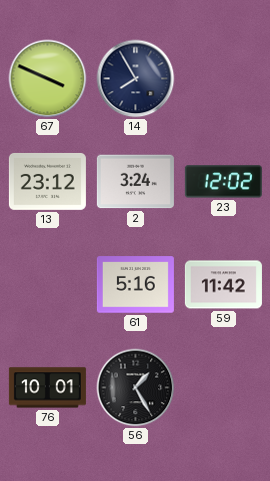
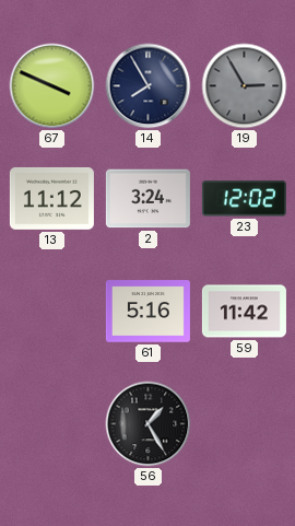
19: none -> 2:55
13: 23:12 -> 11:12
76: 10:01 -> none
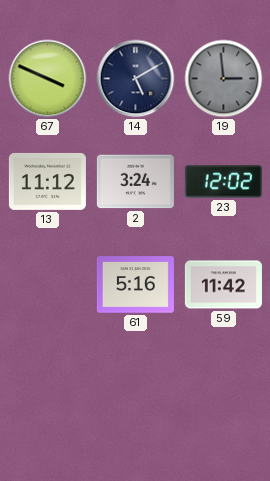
14: 7:55 -> 5:10
19: 2:55 -> 2:59
56: 1:25 -> none
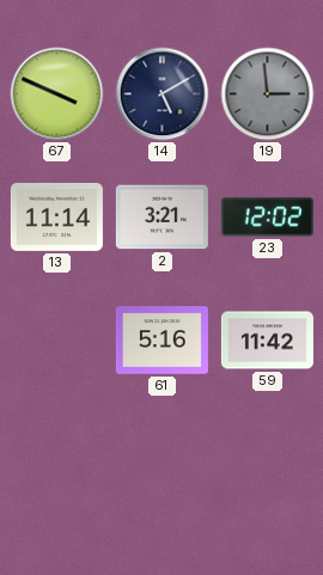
13: 11:12 -> 11:14
2: 3:24 -> 3:21
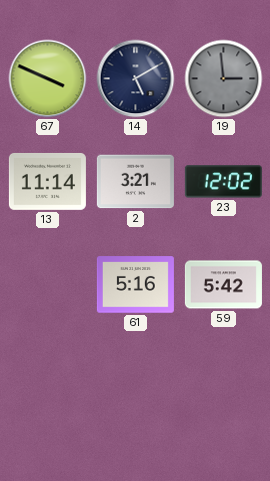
59: 11:42 -> 5:42
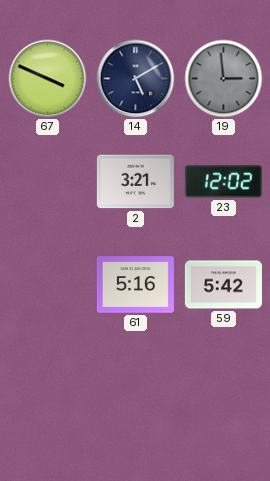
13: 11:14 -> none
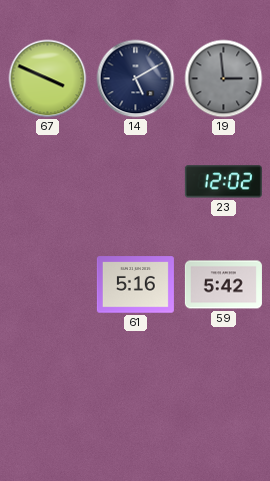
2: 3:21 -> none
